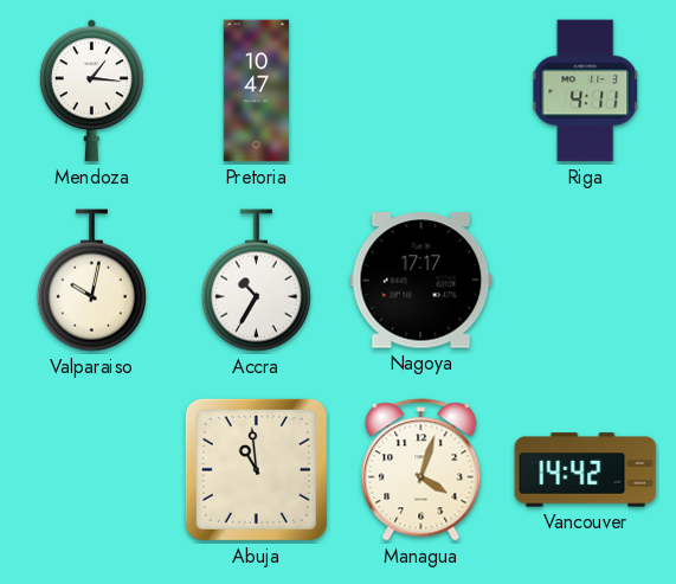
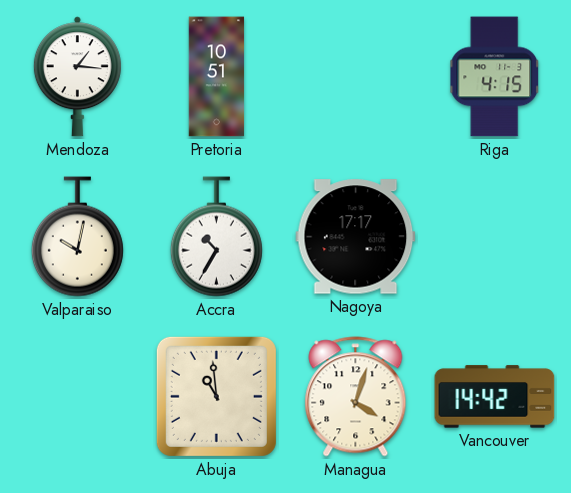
Pretoria: 10:47 -> 10:51
Riga: 4:11 -> 4:15
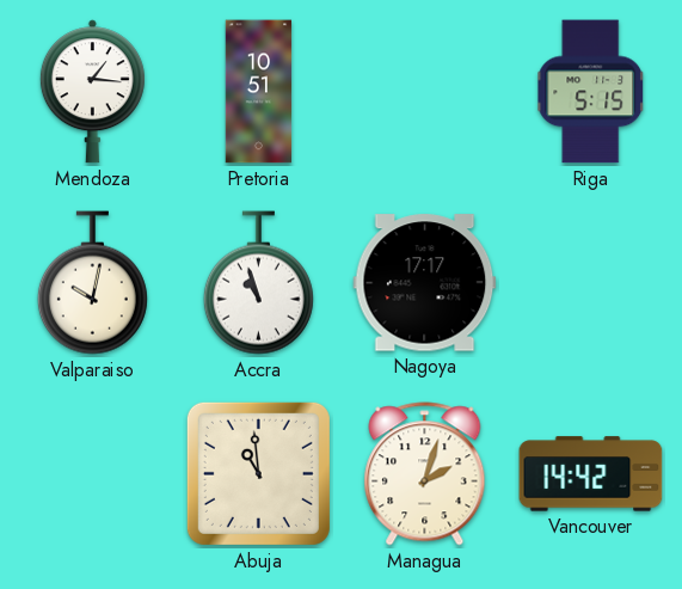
Riga: 4:15 -> 5:15
Accra: 10:35 -> 10:57
Managua: 4:03 -> 2:03
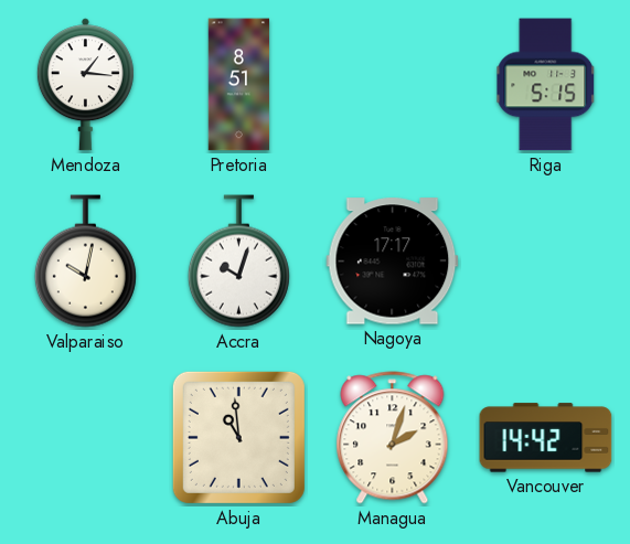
Pretoria: 10:51 -> 8:51
Accra: 10:57 -> 10:03
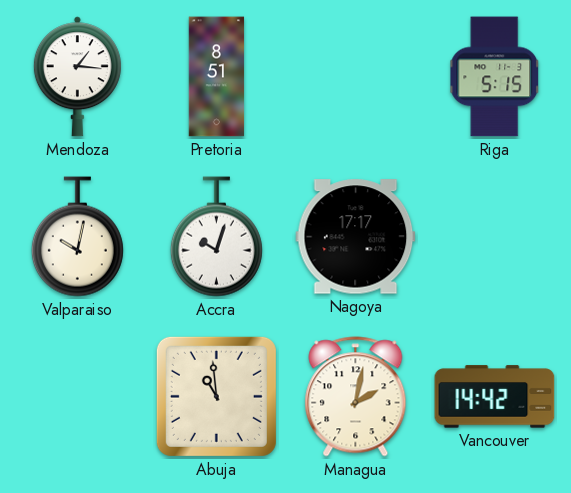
Managua: 2:03 -> 2:02
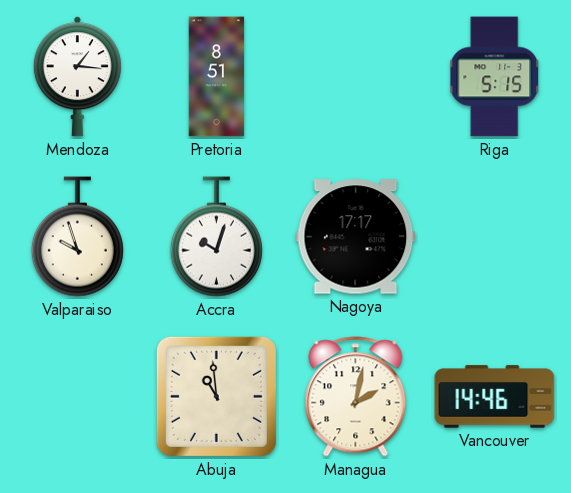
Valparaiso: 10:02 -> 9:57
Vancouver: 14:42 -> 14:46
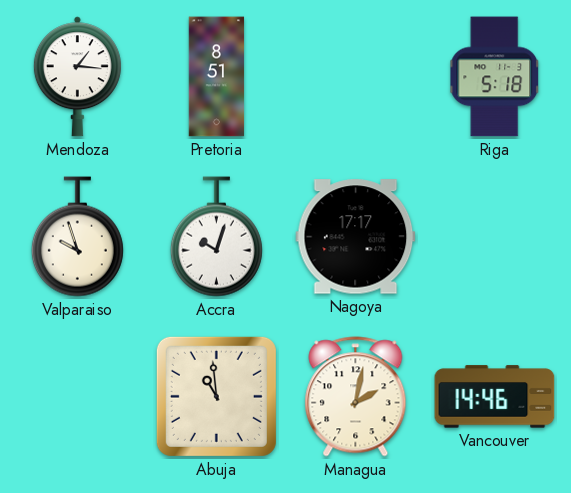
Riga: 5:15 -> 5:18
